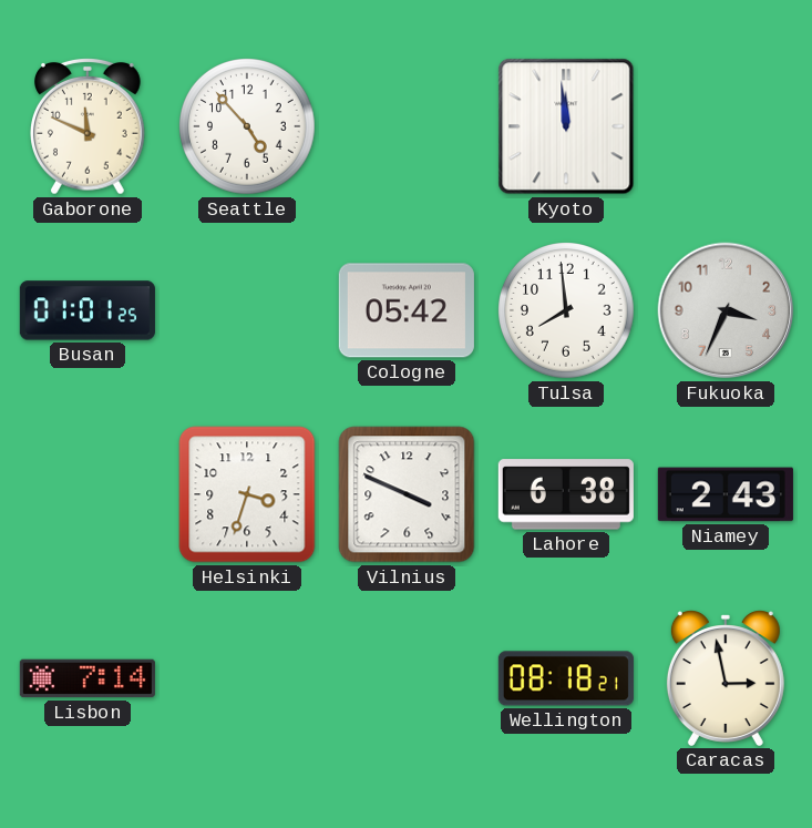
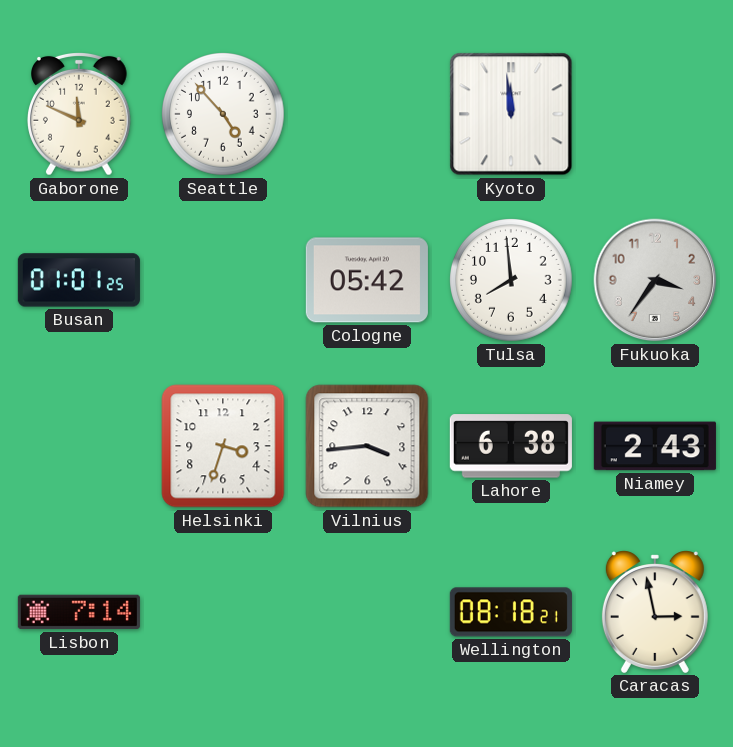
Fukuoka: 3:34 -> 3:36
Vilnius: 3:49 -> 3:44
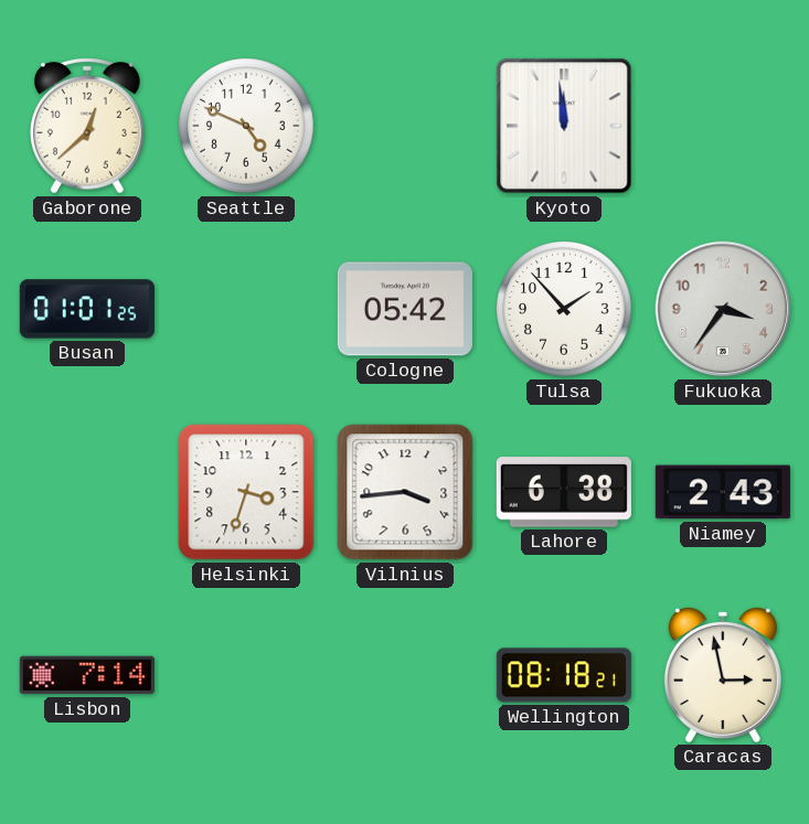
Gaborone: 11:49 -> 12:38
Seattle: 4:53 -> 4:49
Tulsa: 7:59 -> 1:53
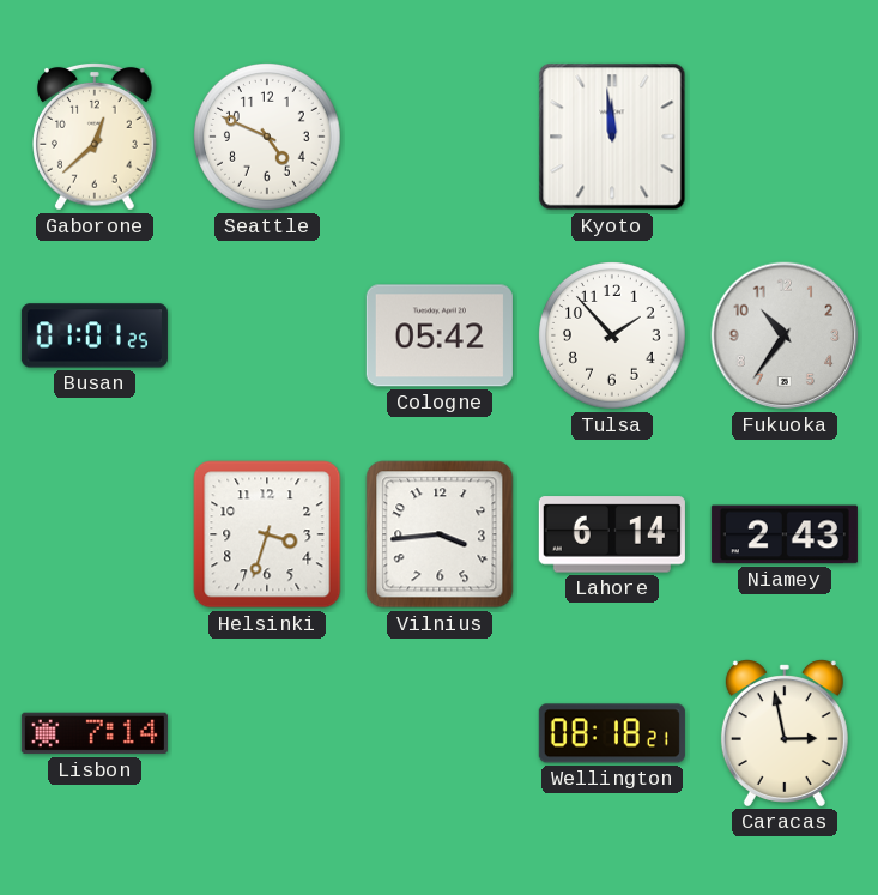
Fukuoka: 3:36 -> 10:36
Lahore: 6:38 -> 6:14
